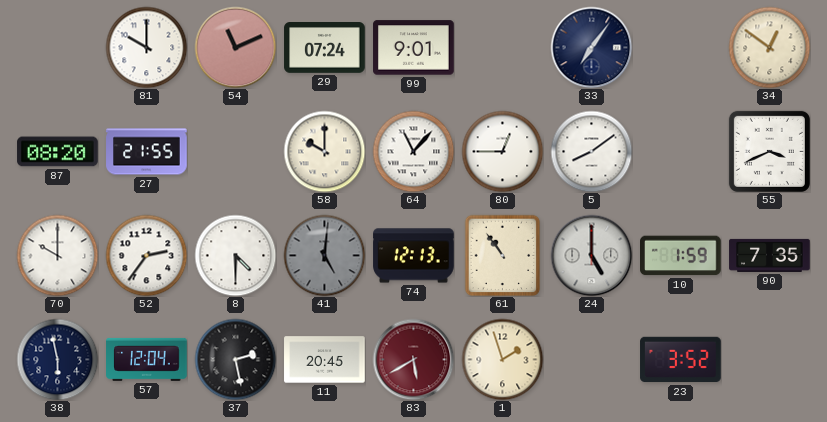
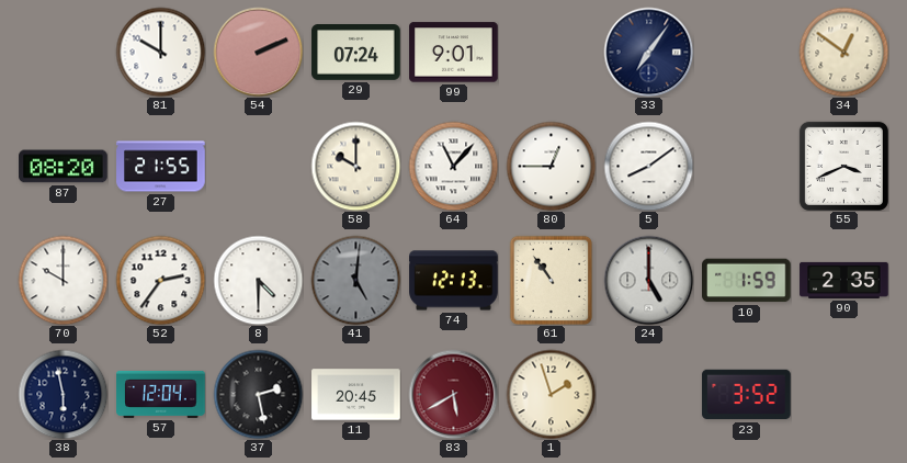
54: 11:11 -> 2:11
90: 7:35 -> 2:35
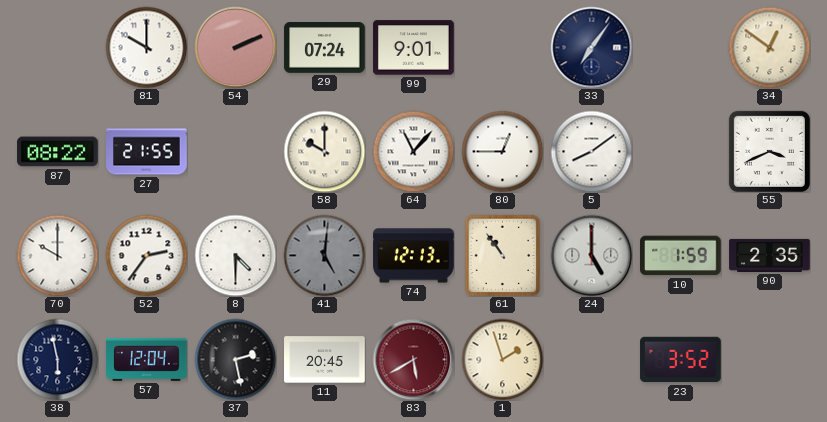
87: 08:20 -> 08:22
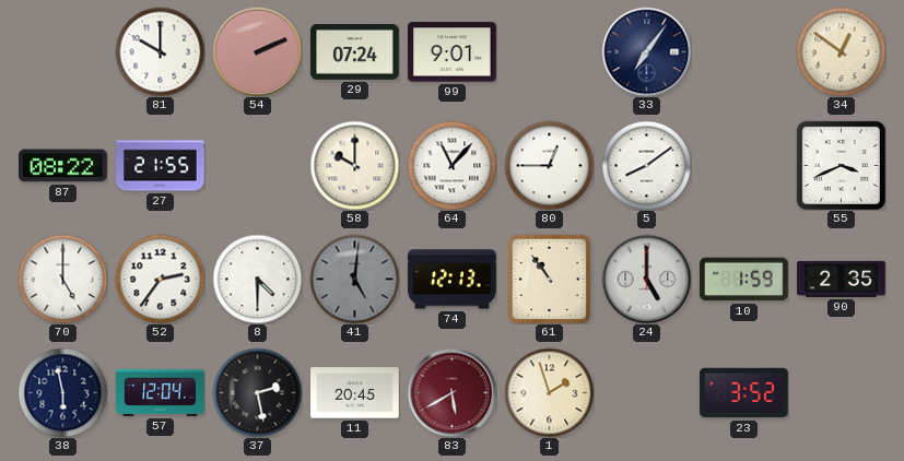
70: 10:00 -> 5:00
